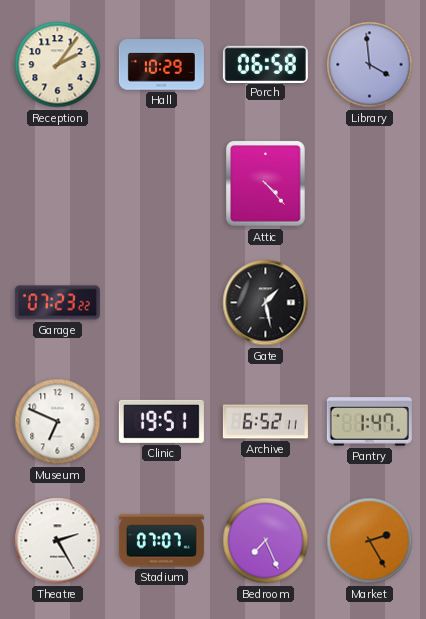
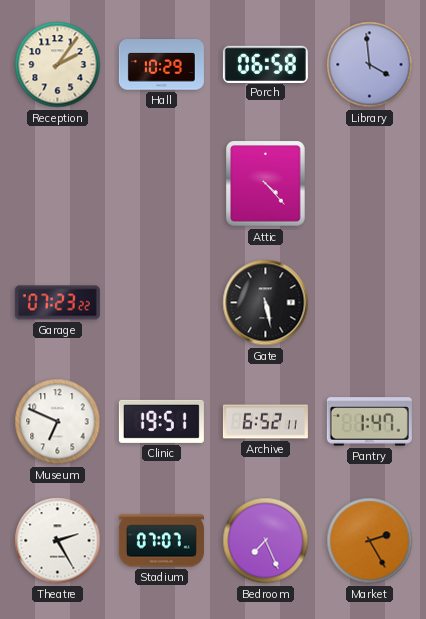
Gate: 1:28 -> 5:28
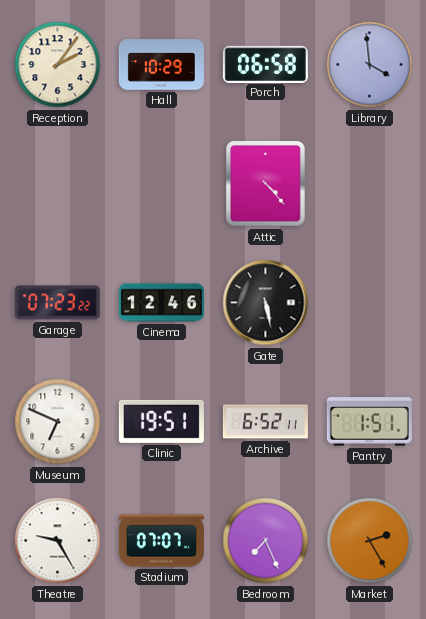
Cinema: none -> 12:46
Pantry: 1:47 -> 1:51
Theatre: 2:25 -> 9:25
